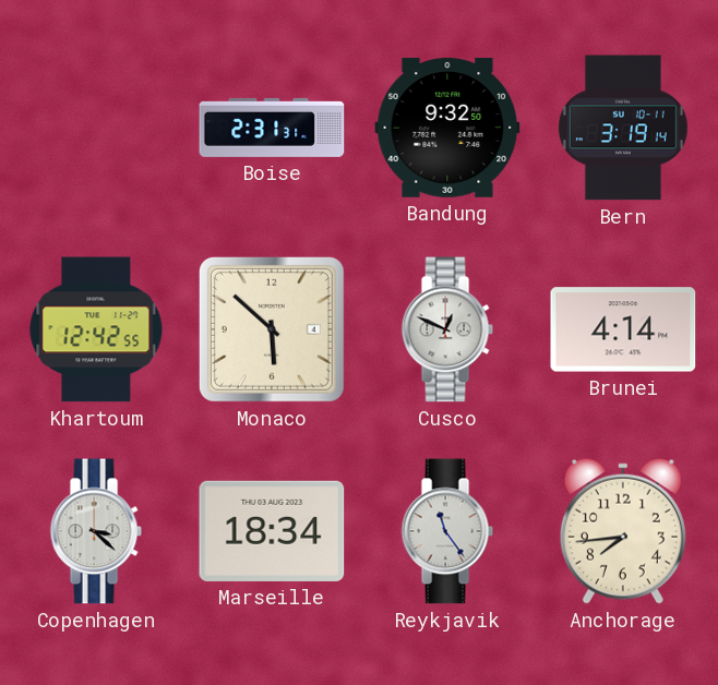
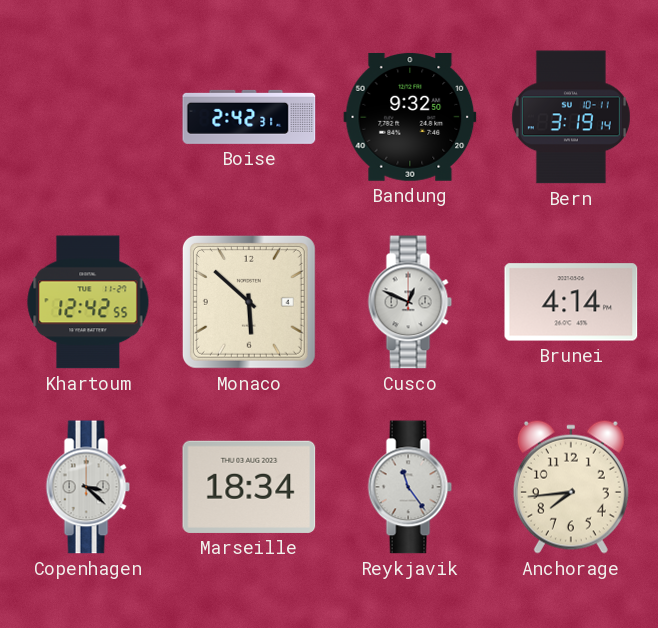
Boise: 2:31 -> 2:42
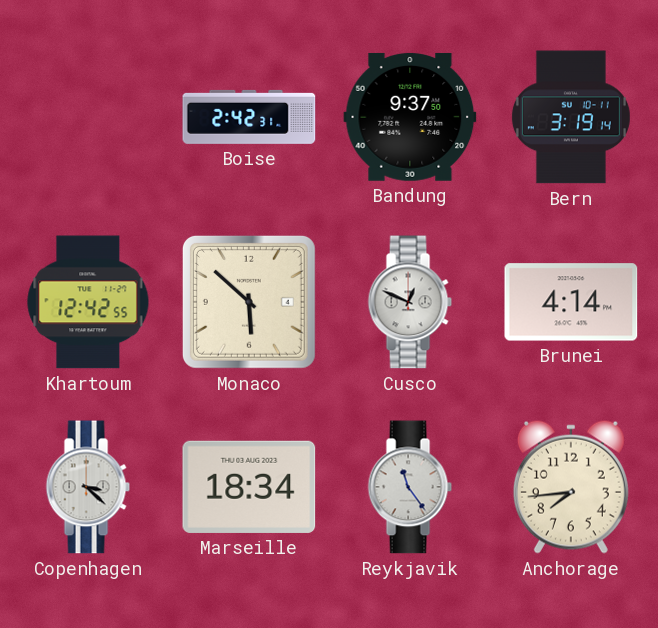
Bandung: 9:32 -> 9:37
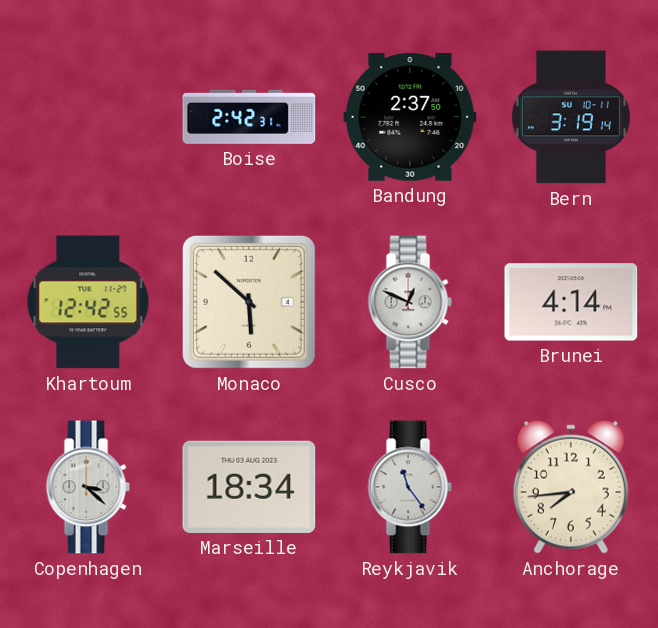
Bandung: 9:37 -> 2:37
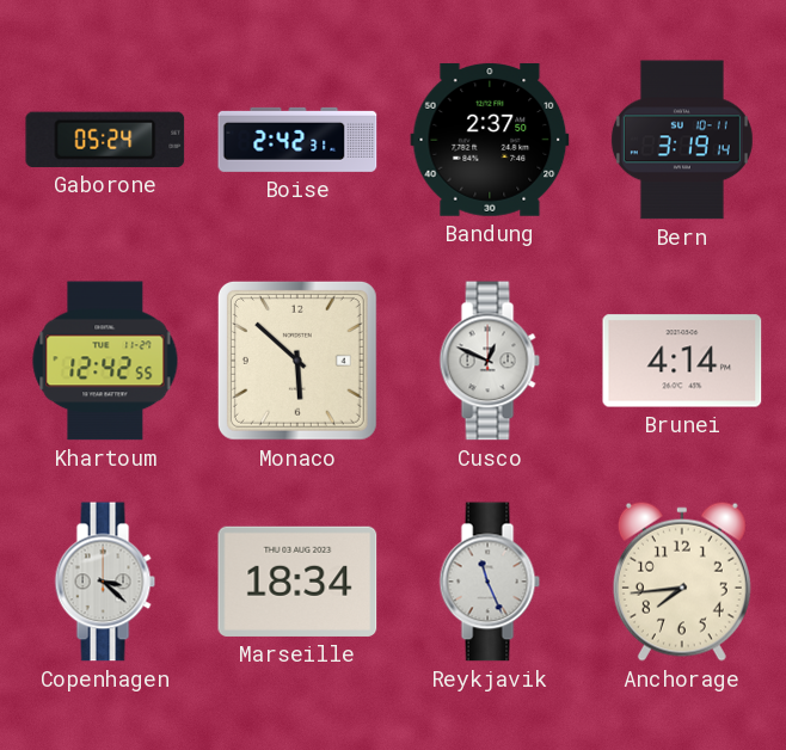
Gaborone: none -> 05:24
Reykjavik: 11:24 -> 11:26
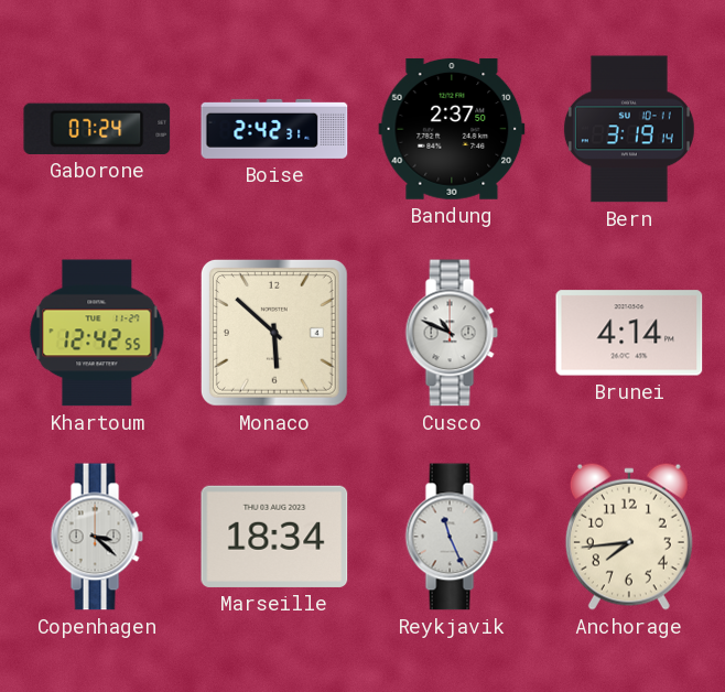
Gaborone: 05:24 -> 07:24
Cusco: 12:49 -> 10:49
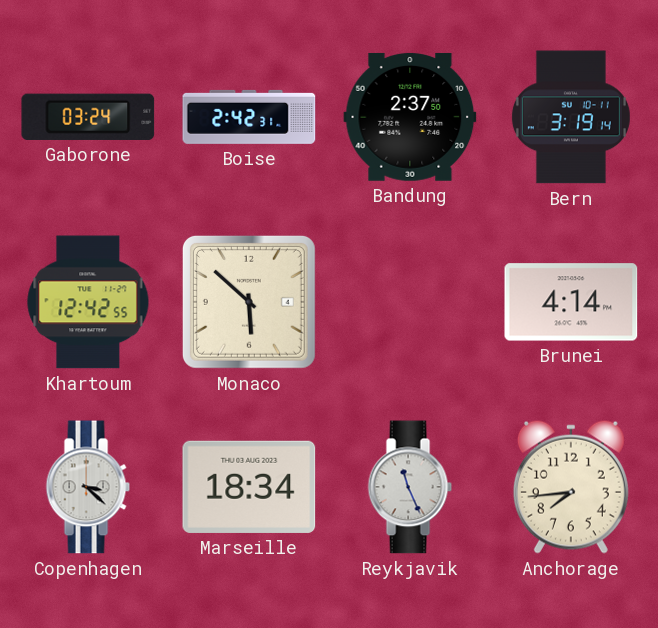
Gaborone: 07:24 -> 03:24
Cusco: 10:49 -> none
